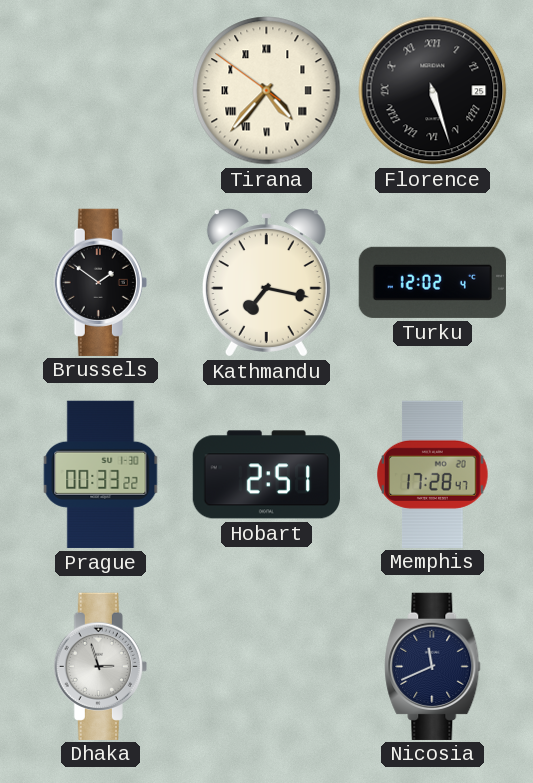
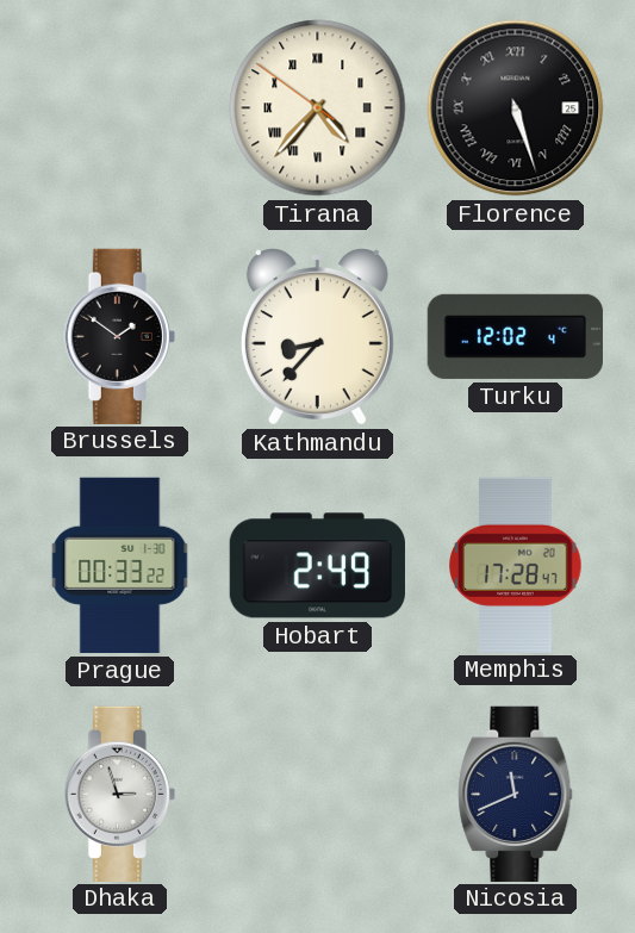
Kathmandu: 7:17 -> 8:37
Hobart: 2:51 -> 2:49
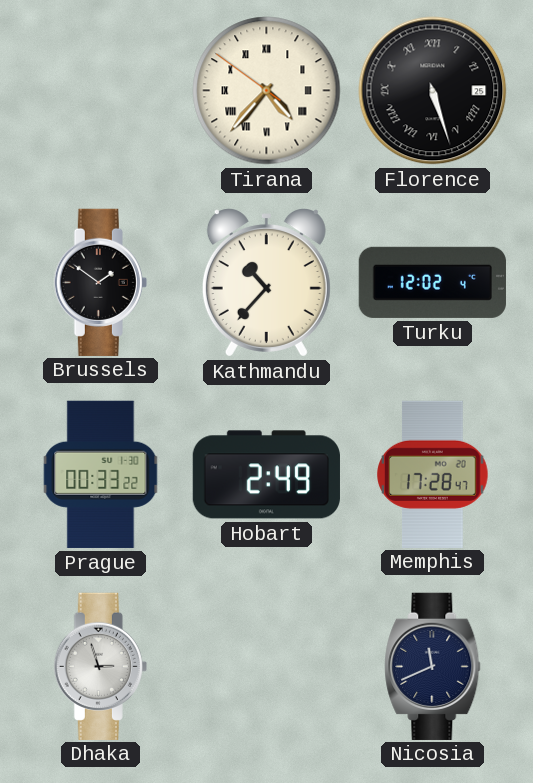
Kathmandu: 8:37 -> 10:37
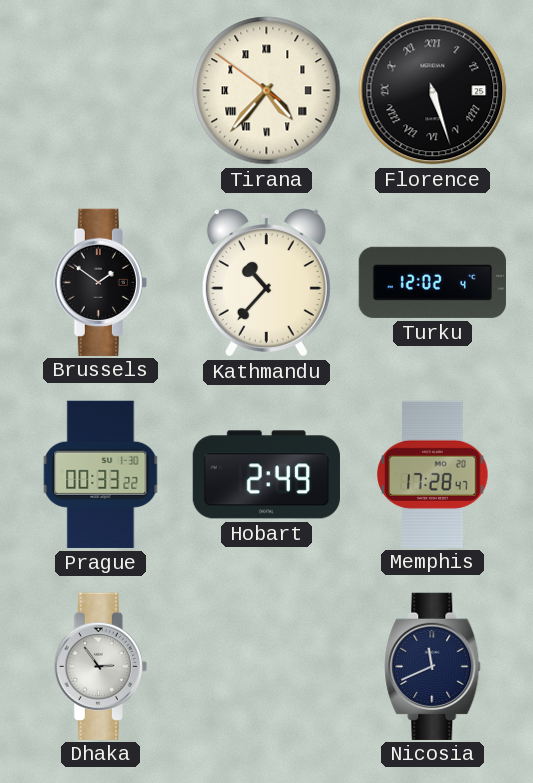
Dhaka: 2:57 -> 2:54
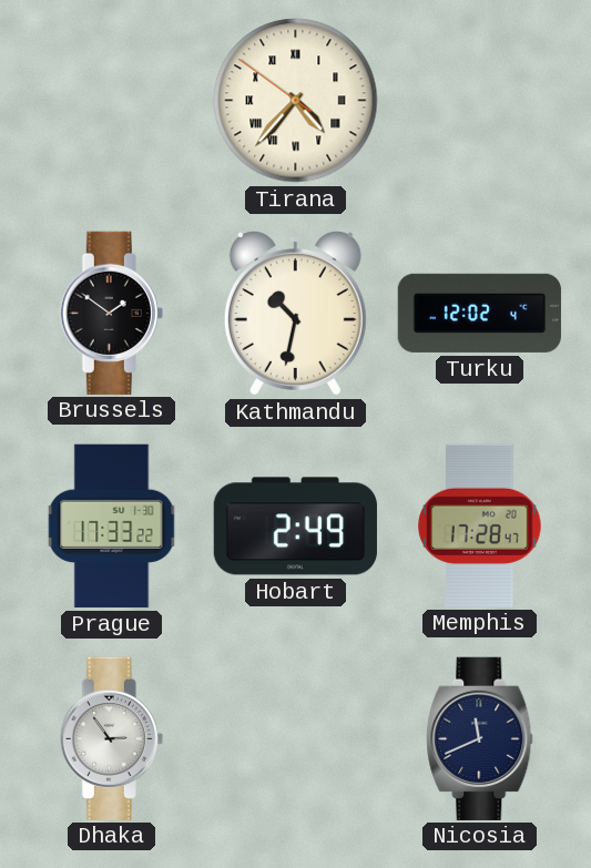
Florence: 5:27 -> none
Kathmandu: 10:37 -> 10:32
Prague: 00:33 -> 17:33
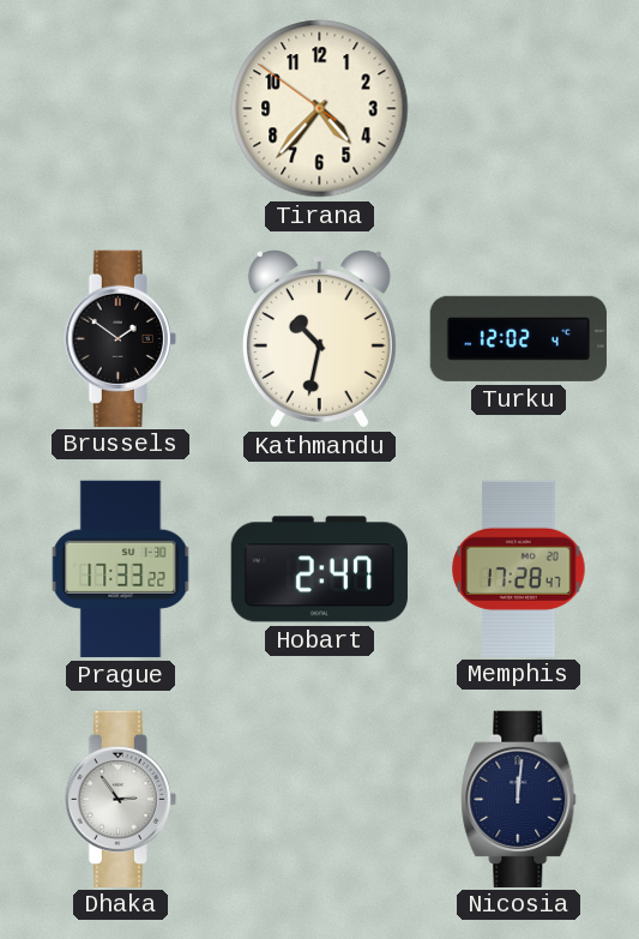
Tirana numerals: Roman -> Arabic
Hobart: 2:49 -> 2:47
Nicosia: 11:41 -> 12:01
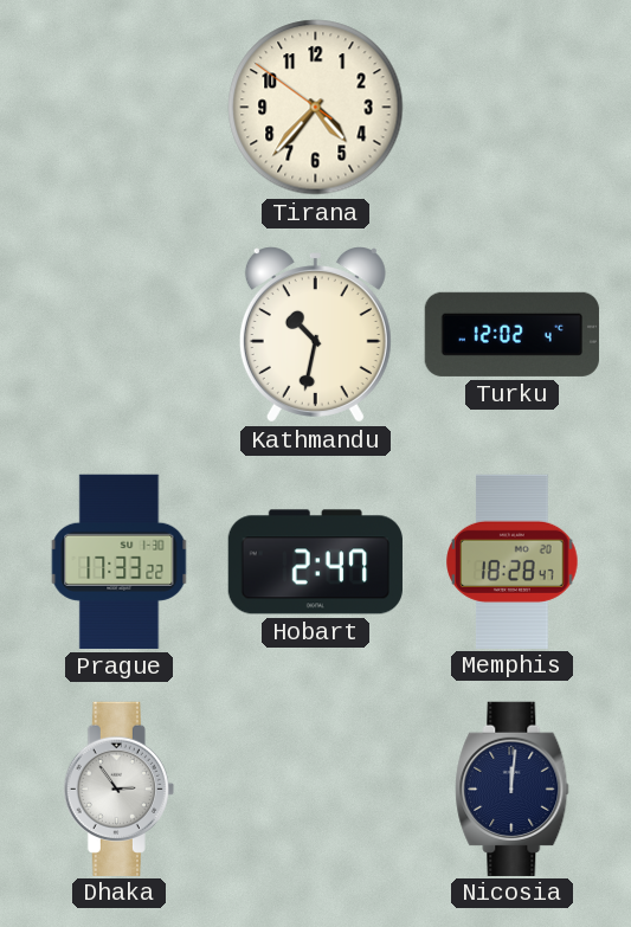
Brussels: 1:51 -> none
Memphis: 17:28 -> 18:28
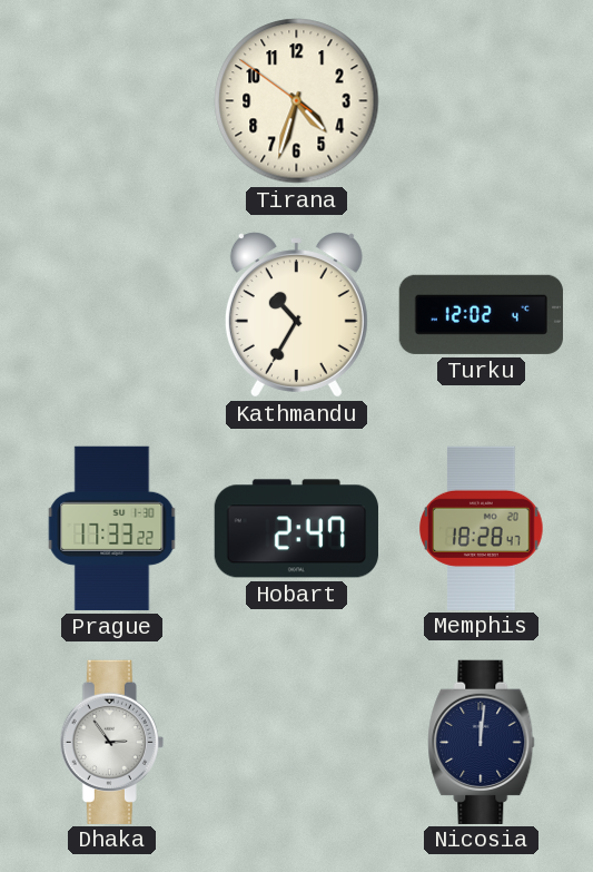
Tirana: 4:36 -> 4:32
Kathmandu: 10:32 -> 10:35
